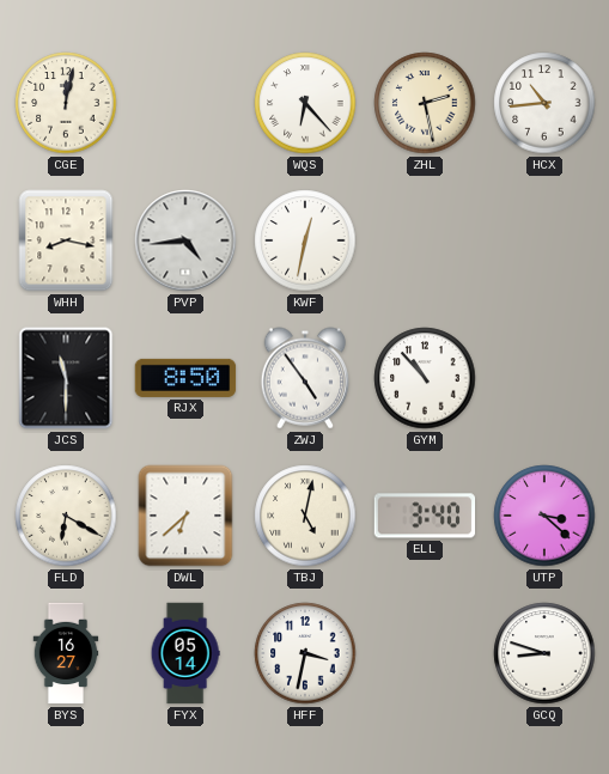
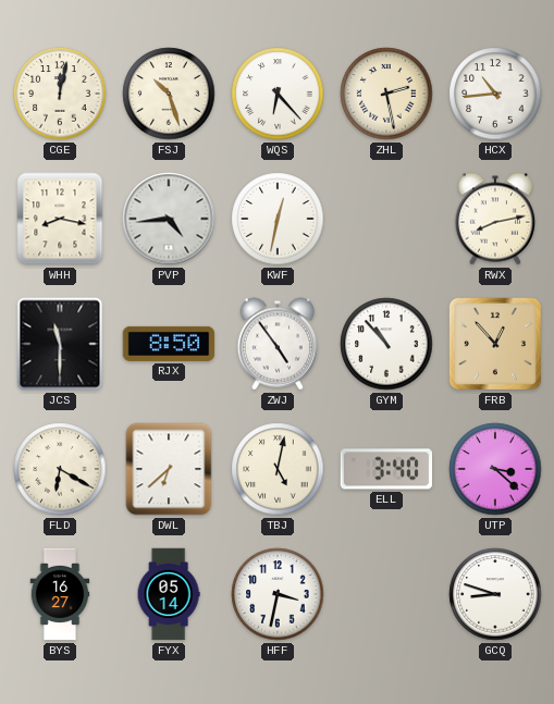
FSJ: none -> 10:27
RWX: none -> 8:13
FRB: none -> 12:53
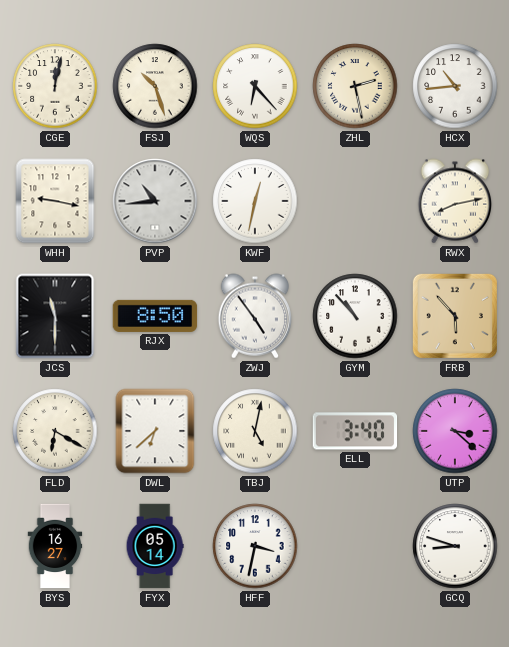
WHH: 8:17 -> 9:17
PVP: 4:44 -> 10:44
FRB: 12:53 -> 5:53
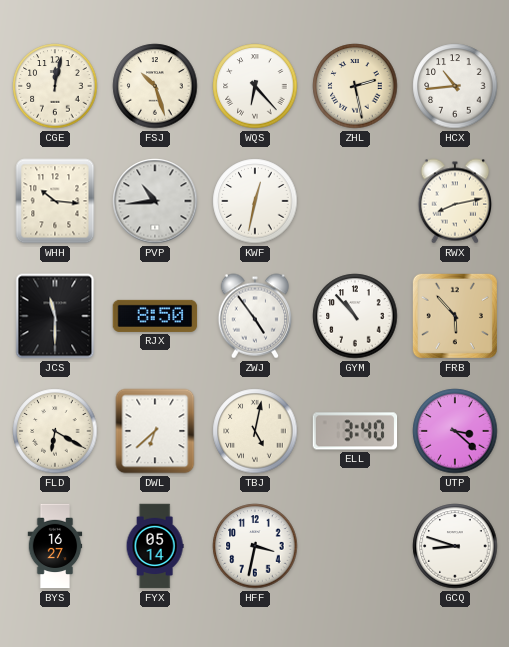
WHH: 9:17 -> 10:16
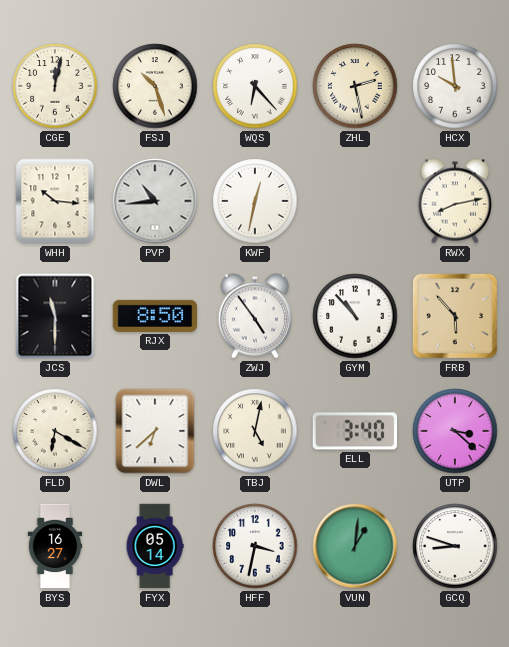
HCX: 10:44 -> 9:59
VUN: none -> 1:01
